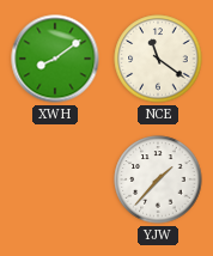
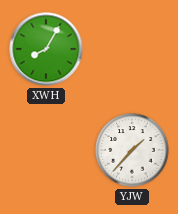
XWH: 8:09 -> 8:05
NCE: 11:21 -> none
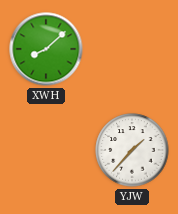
XWH: 8:05 -> 8:08
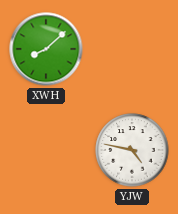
YJW: 1:37 -> 4:47
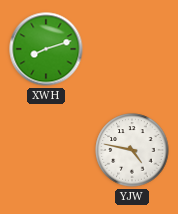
XWH: 8:08 -> 8:12
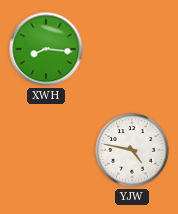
XWH: 8:12 -> 8:16
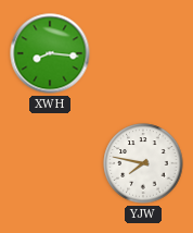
YJW: 4:47 -> 7:47
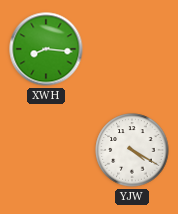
YJW: 7:47 -> 4:20
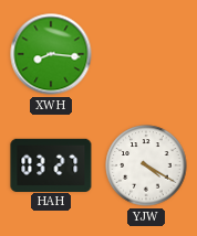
HAH: none -> 03:27
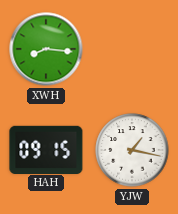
HAH: 03:27 -> 09:15
YJW: 4:20 -> 1:17
